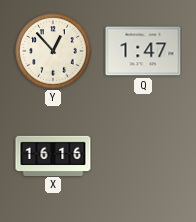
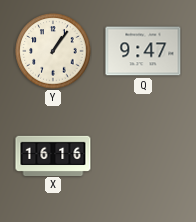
Y: 12:53 -> 1:06
Q: 1:47 -> 9:47
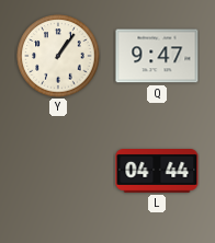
X: 16:16 -> none
L: none -> 04:44
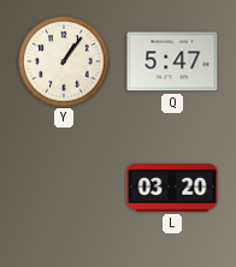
Q: 9:47 -> 5:47
L: 04:44 -> 03:20
